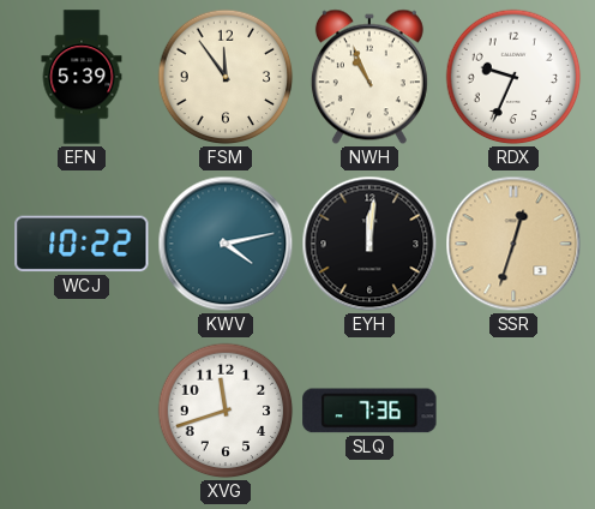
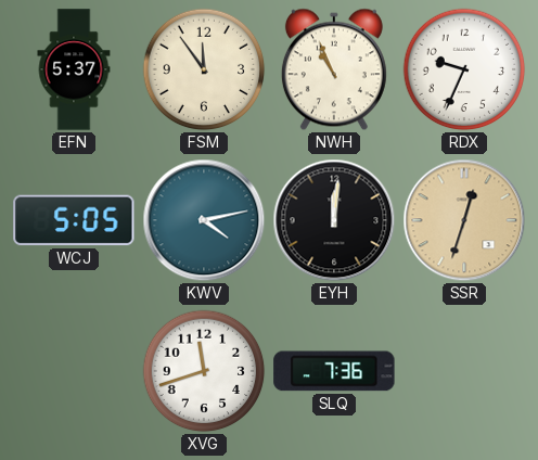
EFN: 5:39 -> 5:37
WCJ: 10:22 -> 5:05
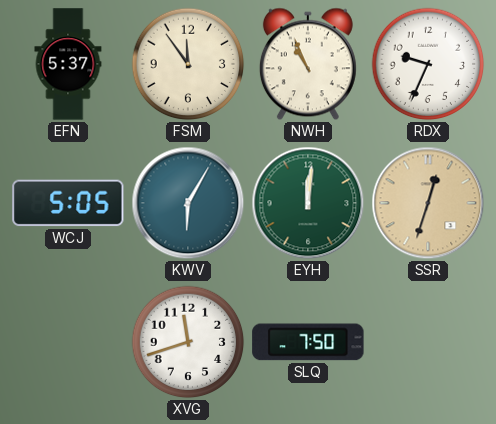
KWV: 4:13 -> 6:05
EYH dial: black -> green
SLQ: 7:36 -> 7:50
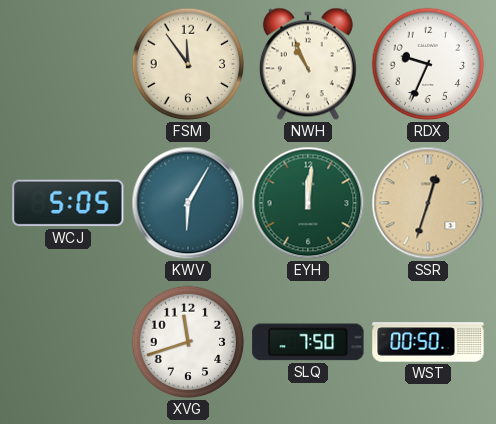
EFN: 5:37 -> none
WST: none -> 00:50
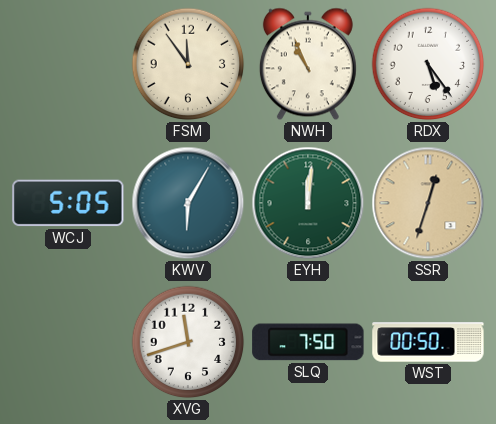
RDX: 9:34 -> 5:24
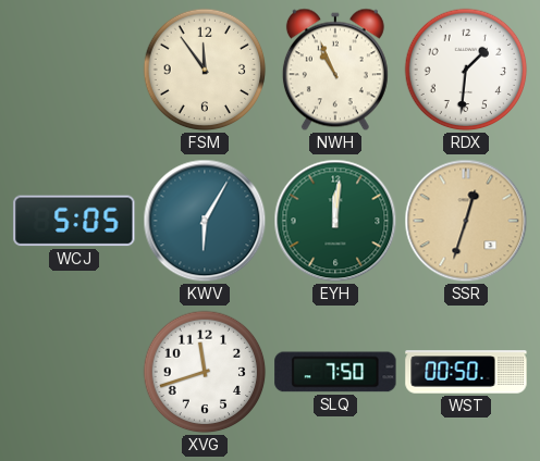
RDX: 5:24 -> 1:31
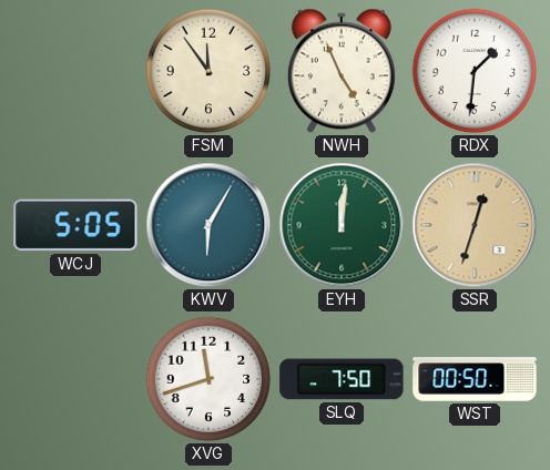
NWH: 10:56 -> 4:56
